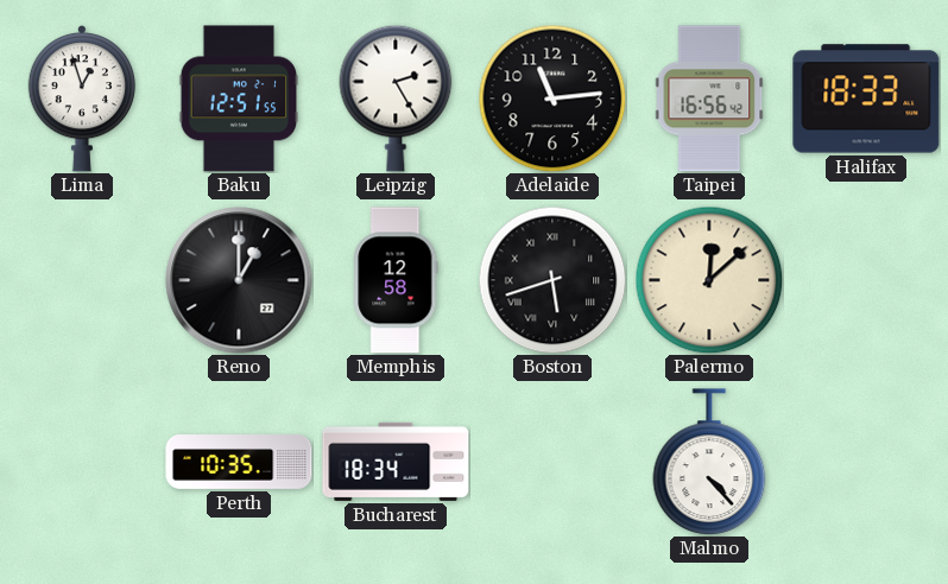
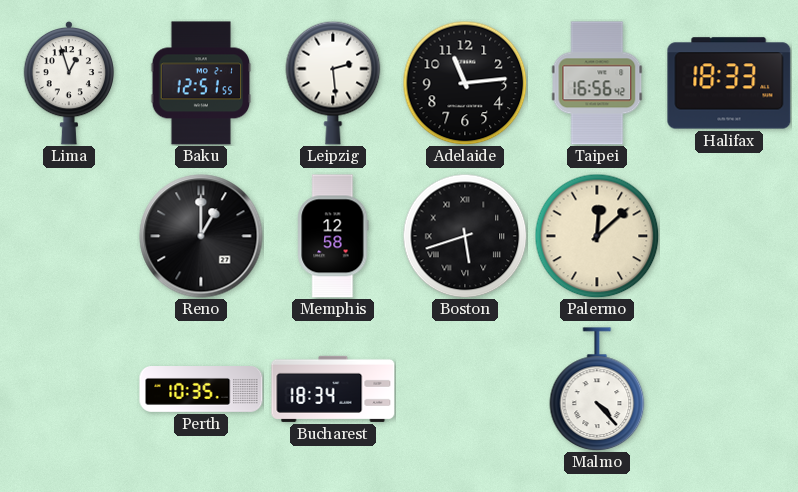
Leipzig: 2:25 -> 2:29
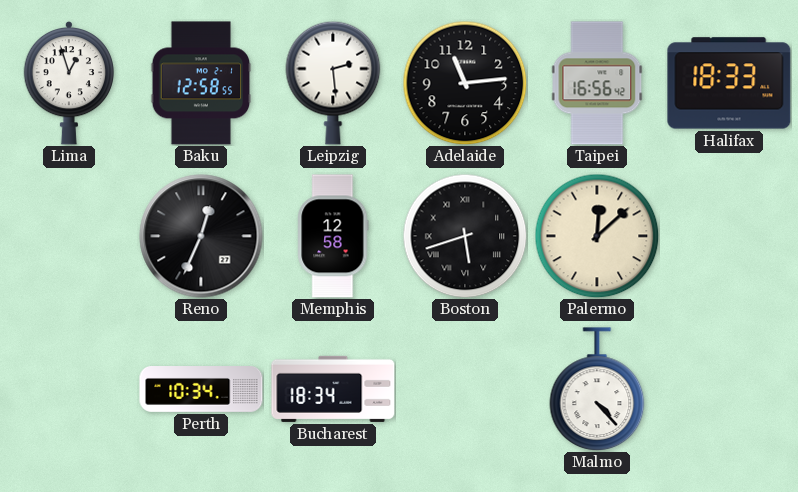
Baku: 12:51 -> 12:58
Reno: 1:00 -> 12:34
Perth: 10:35 -> 10:34
